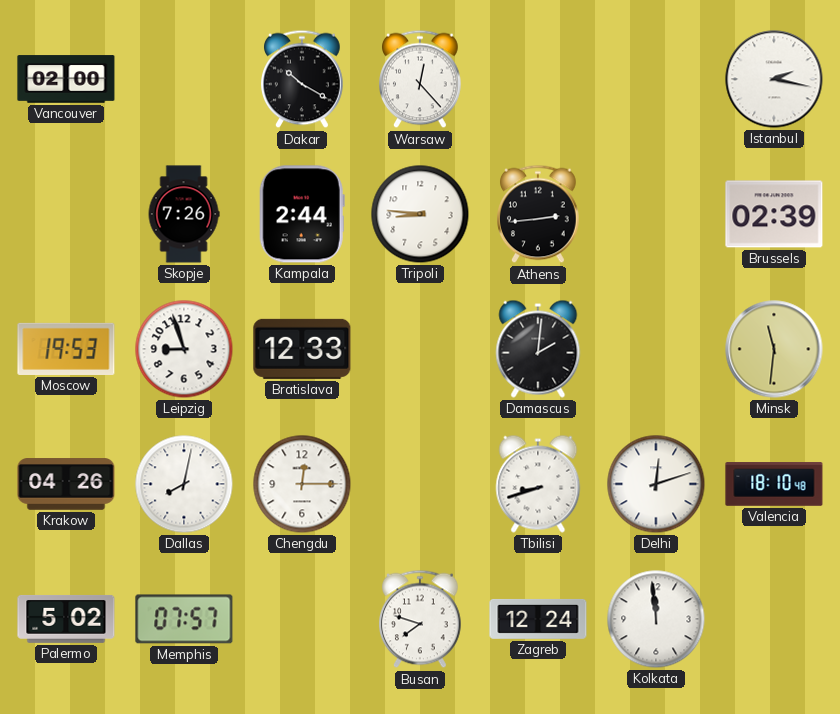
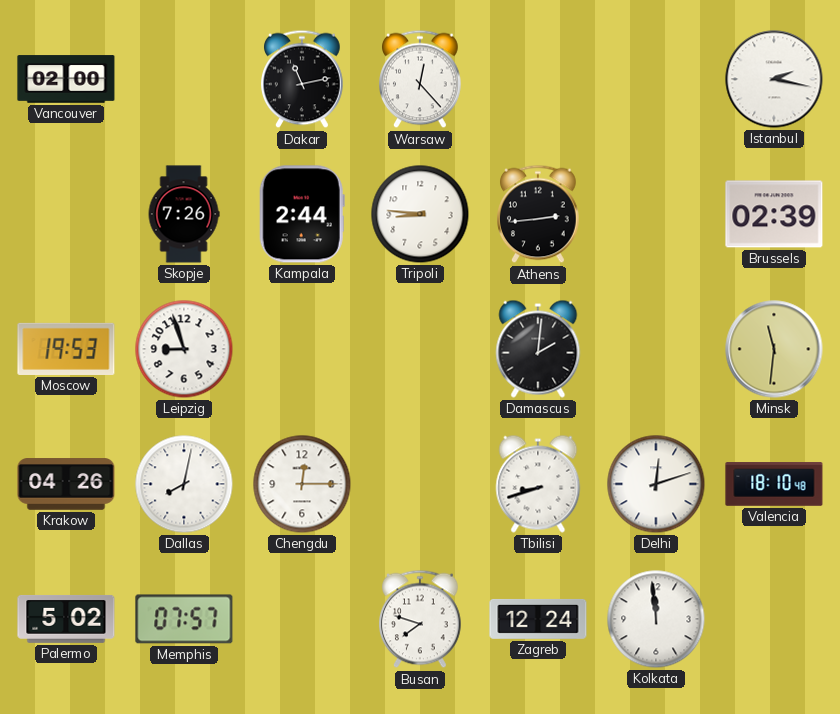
Dakar: 10:20 -> 11:13
Bratislava: 12:33 -> none
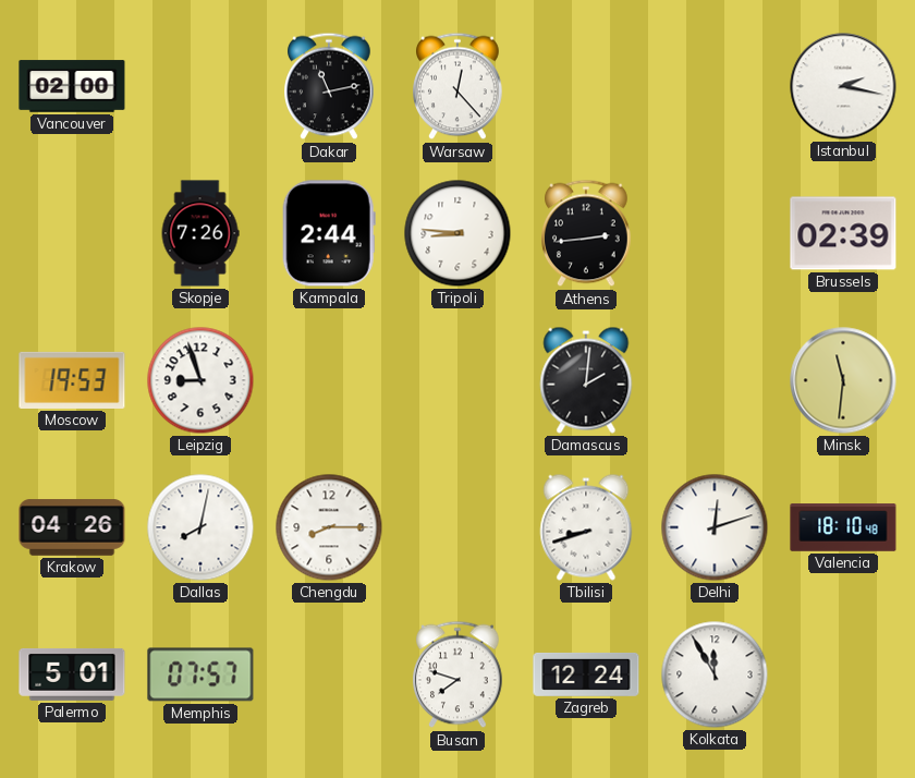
Chengdu: 12:15 -> 8:15
Palermo: 5:02 -> 5:01
Kolkata: 11:59 -> 11:55
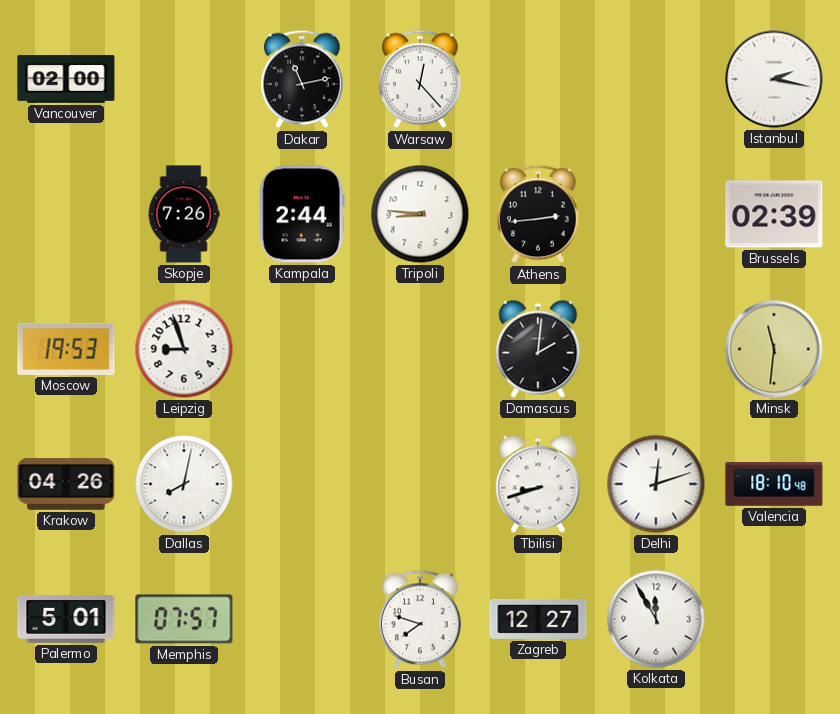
Chengdu: 8:15 -> none
Zagreb: 12:24 -> 12:27
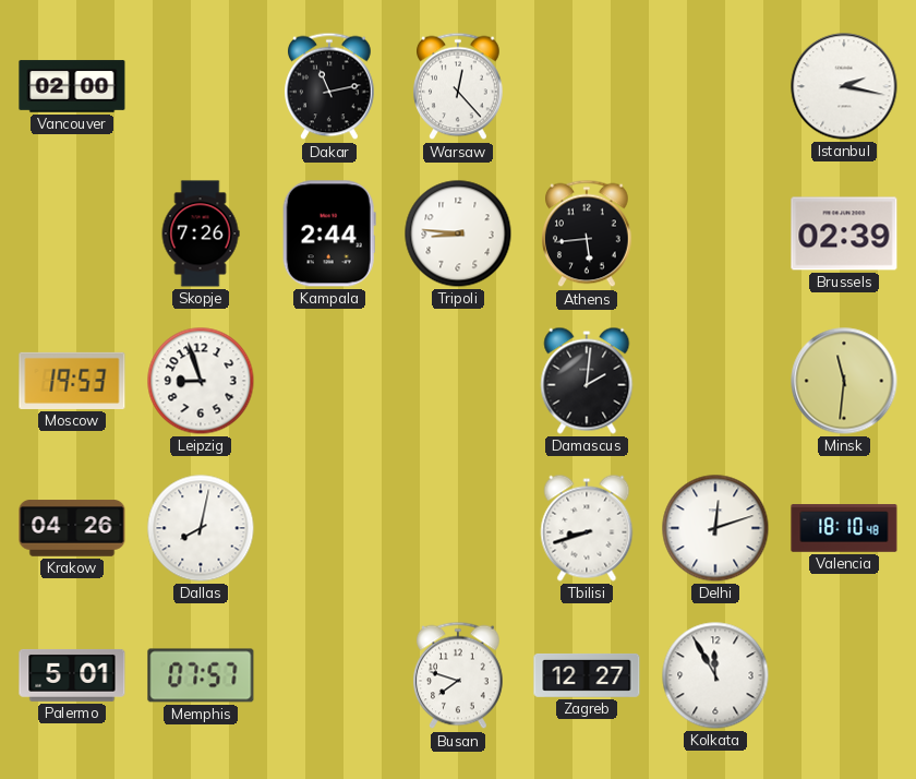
Athens: 2:44 -> 5:44
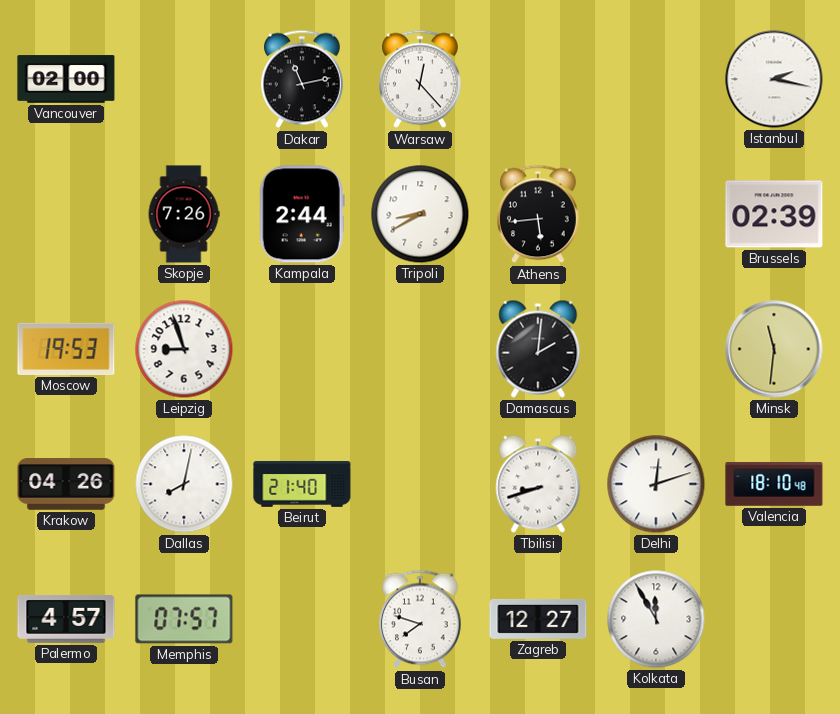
Tripoli: 8:46 -> 8:40
Beirut: none -> 21:40
Palermo: 5:01 -> 4:57
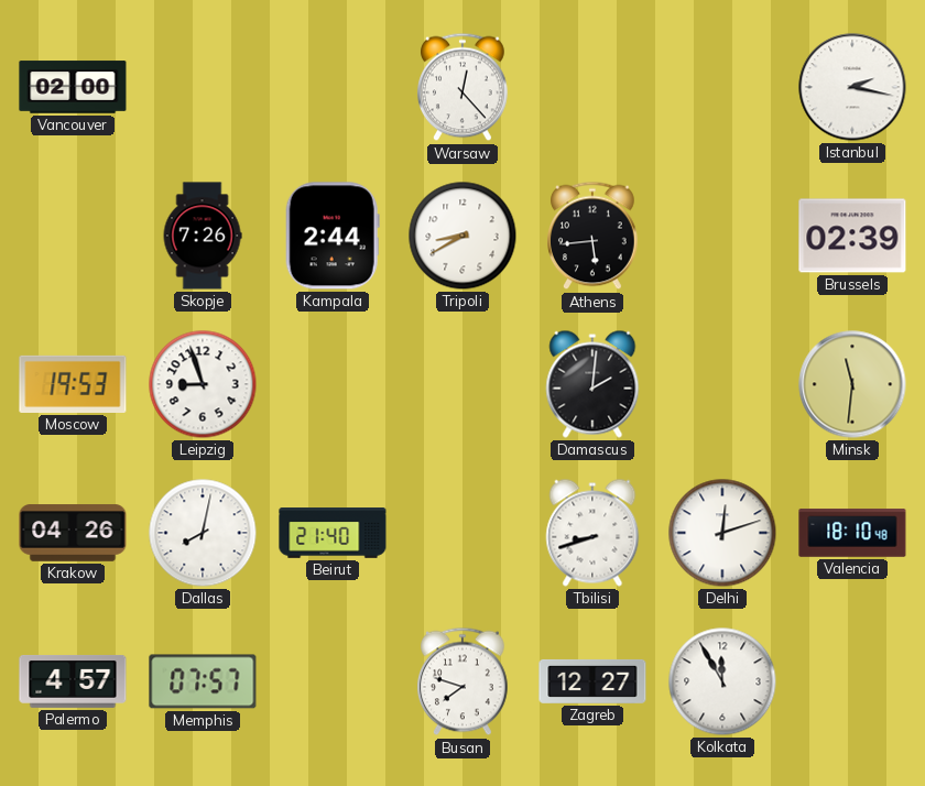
Dakar: 11:13 -> none
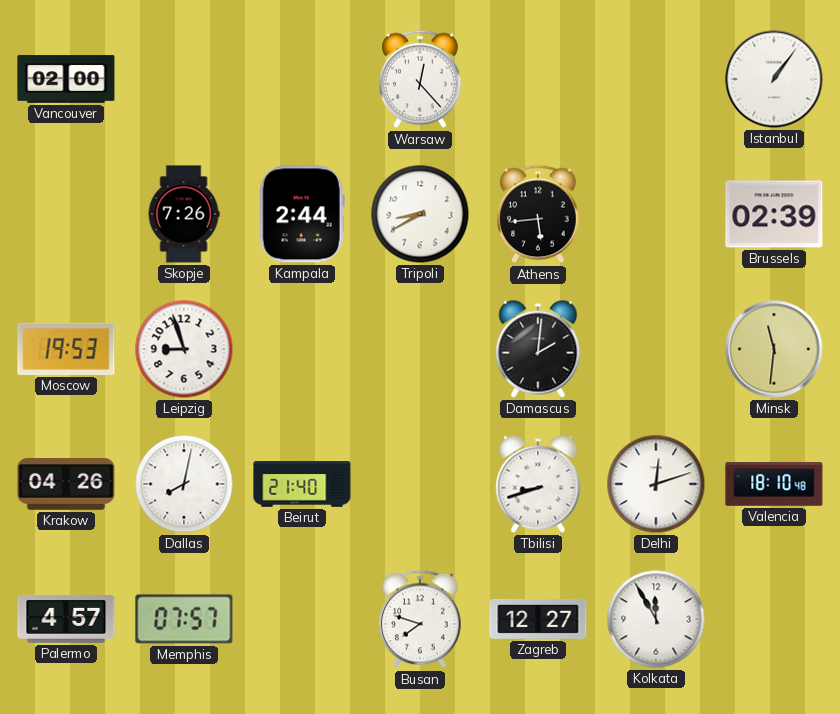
Istanbul: 2:17 -> 1:06
